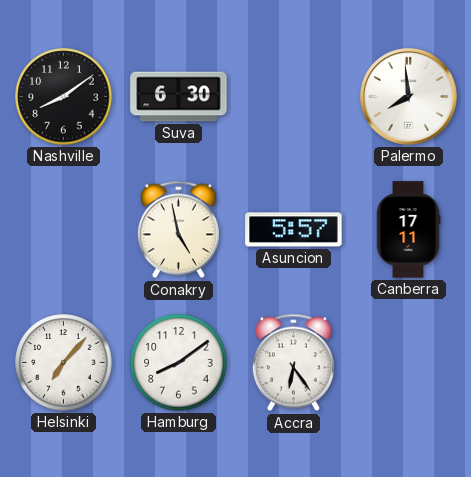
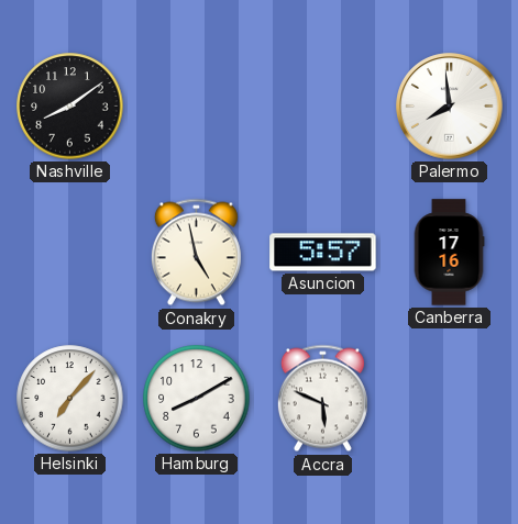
Suva: 6:30 -> none
Canberra: 17:11 -> 17:16
Hamburg: 8:09 -> 8:10
Accra: 6:24 -> 5:49
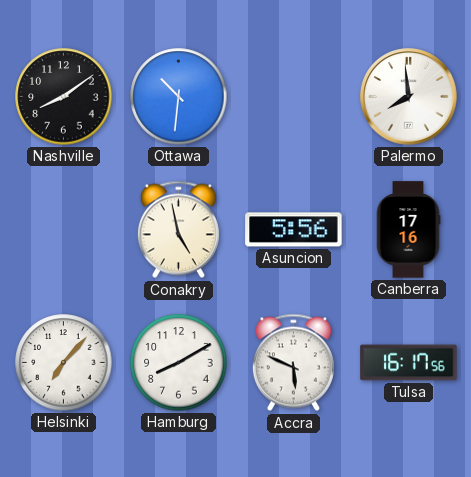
Ottawa: none -> 10:31
Asuncion: 5:57 -> 5:56
Tulsa: none -> 16:17
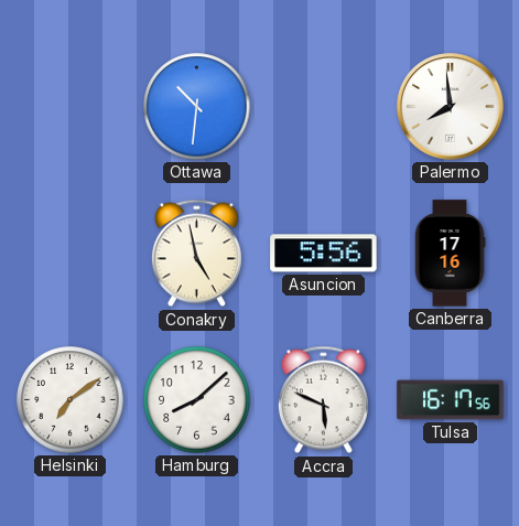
Nashville: 8:09 -> none
Helsinki: 7:07 -> 7:09
Hamburg: 8:10 -> 8:08
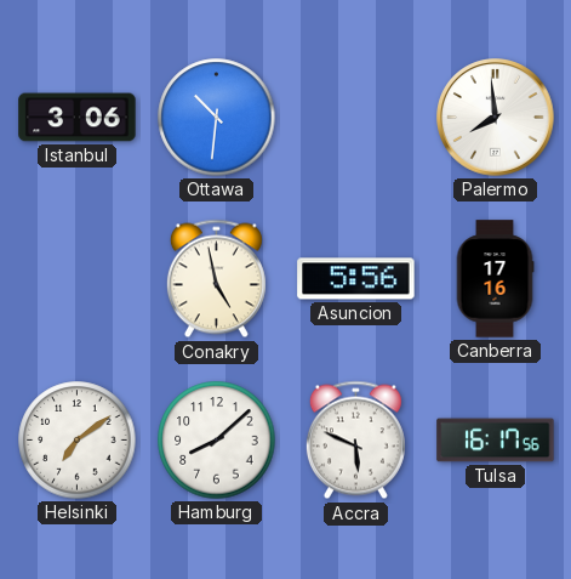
Istanbul: none -> 3:06
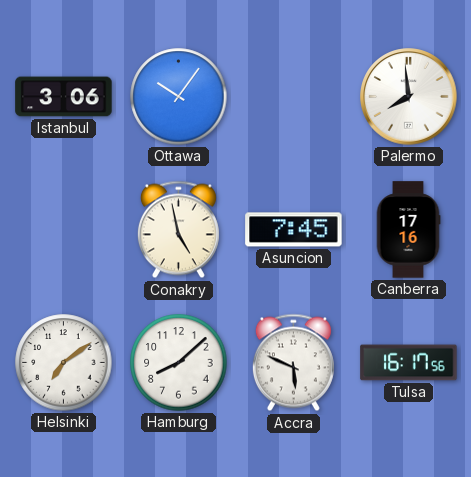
Ottawa: 10:31 -> 10:06
Asuncion: 5:56 -> 7:45
